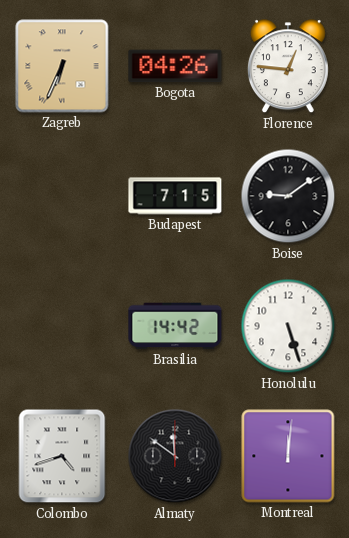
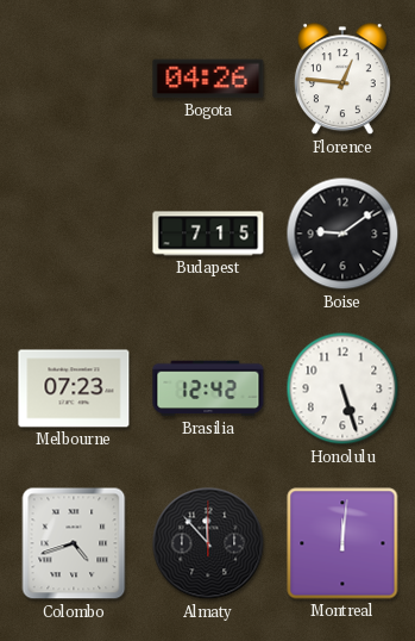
Zagreb: 6:34 -> none
Melbourne: none -> 07:23
Brasilia: 14:42 -> 12:42
Almaty: 11:51 -> 11:53
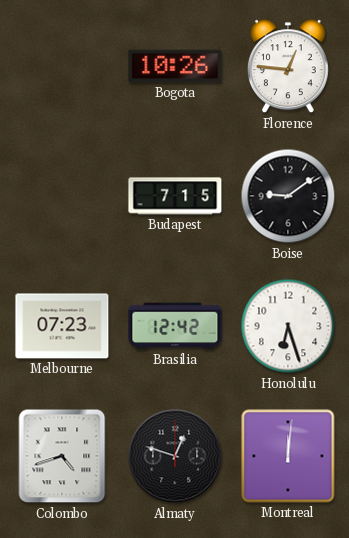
Bogota: 04:26 -> 10:26
Honolulu: 5:27 -> 6:27
Almaty: 11:53 -> 12:48
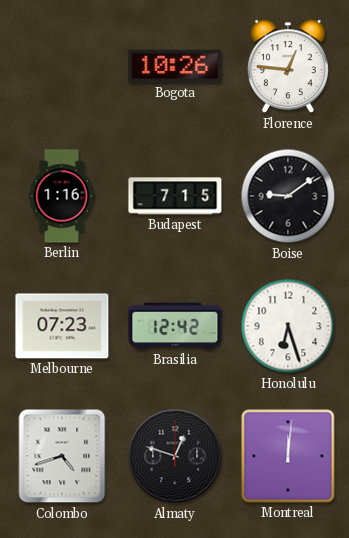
Berlin: none -> 1:16
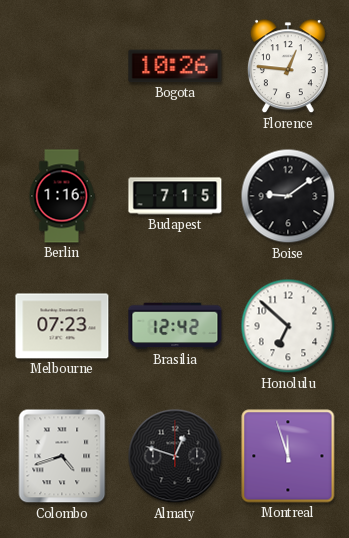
Honolulu: 6:27 -> 6:52
Montreal: 12:01 -> 11:57
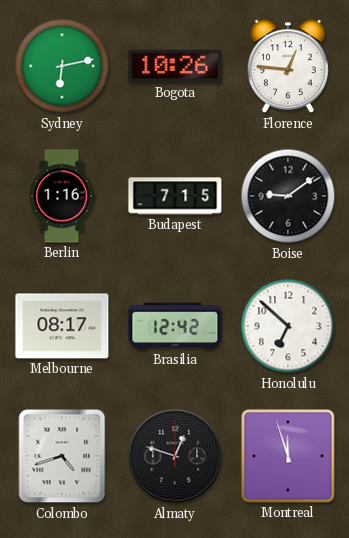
Sydney: none -> 6:13
Melbourne: 07:23 -> 08:17
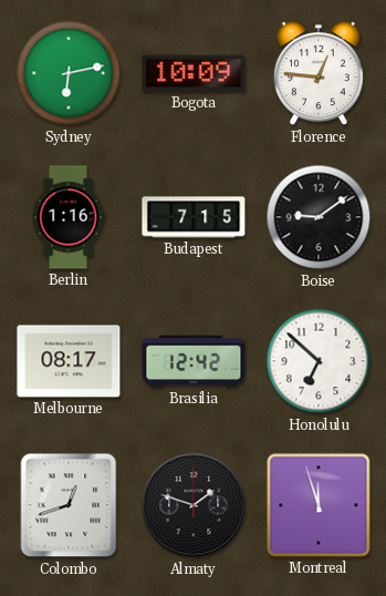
Bogota: 10:26 -> 10:09
Colombo: 4:42 -> 12:42
Almaty: 12:48 -> 1:48
